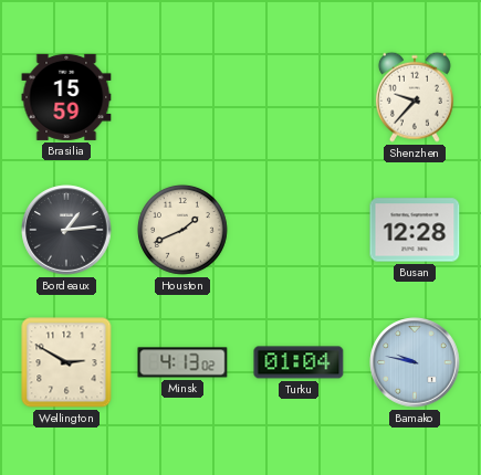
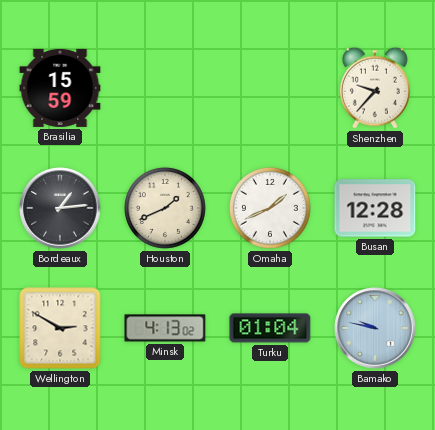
Omaha: none -> 1:41
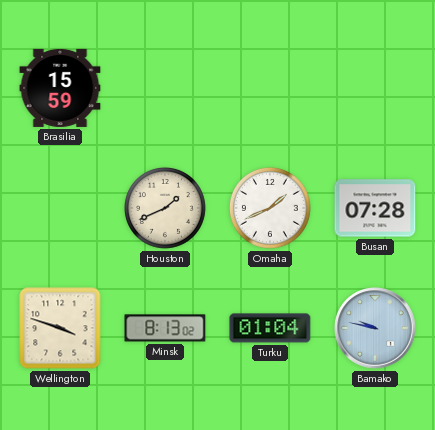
Shenzhen: 9:37 -> none
Bordeaux: 1:14 -> none
Busan: 12:28 -> 07:28
Wellington: 2:50 -> 3:48
Minsk: 4:13 -> 8:13
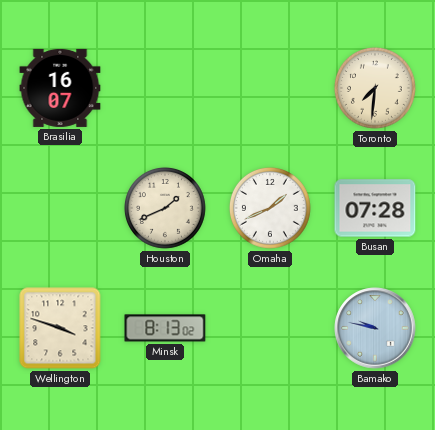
Brasilia: 15:59 -> 16:07
Toronto: none -> 7:31
Turku: 01:04 -> none
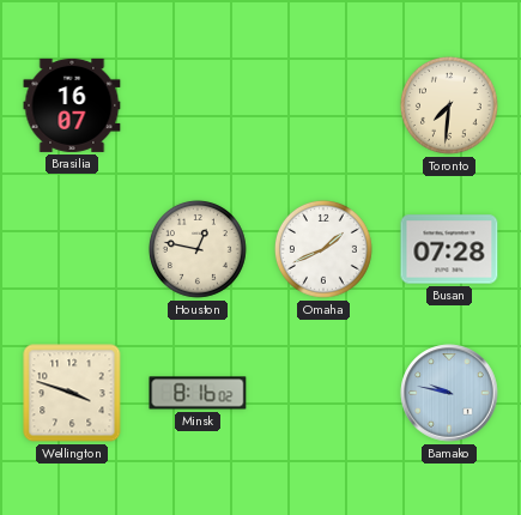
Houston: 1:41 -> 12:47
Minsk: 8:13 -> 8:16
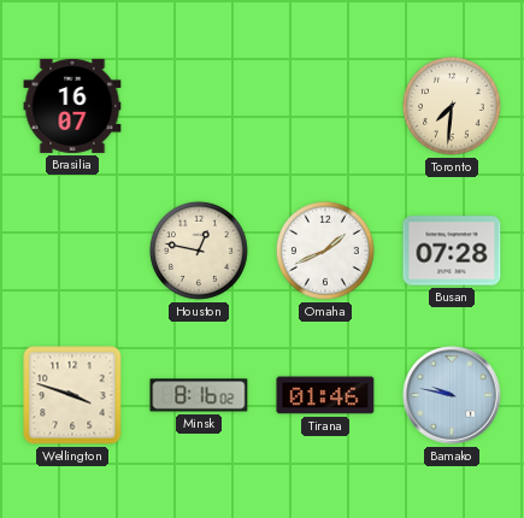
Tirana: none -> 01:46
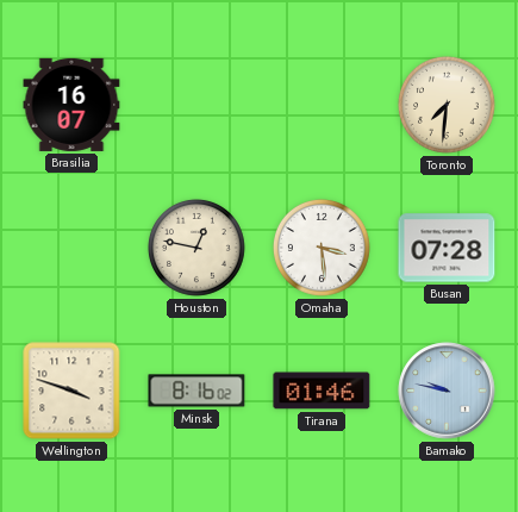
Omaha: 1:41 -> 3:29
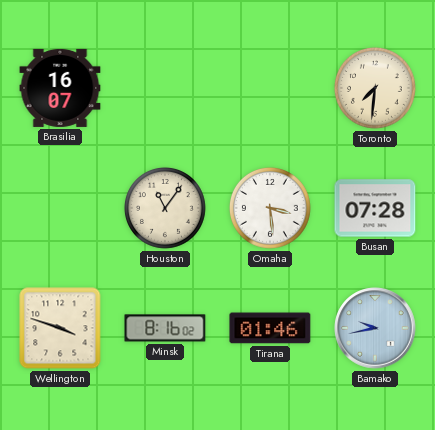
Houston: 12:47 -> 11:06
Bamako: 9:47 -> 9:43
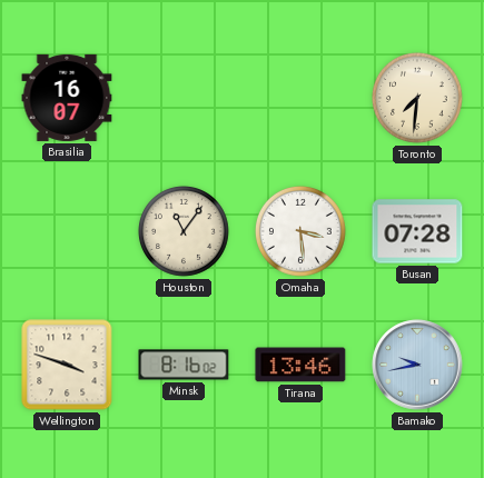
Tirana: 01:46 -> 13:46
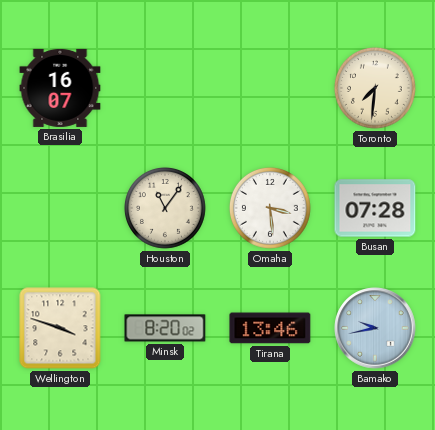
Minsk: 8:16 -> 8:20
